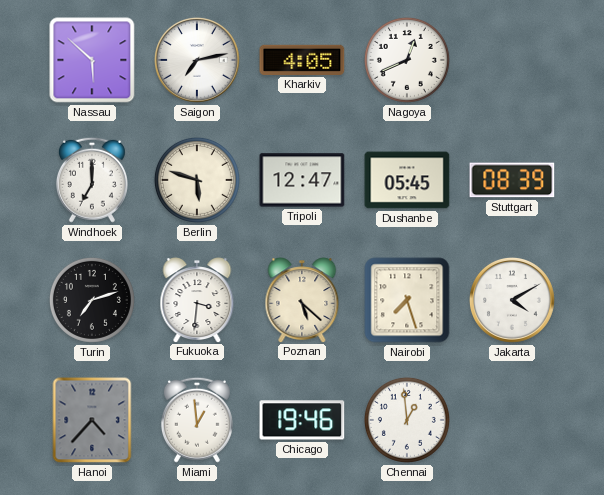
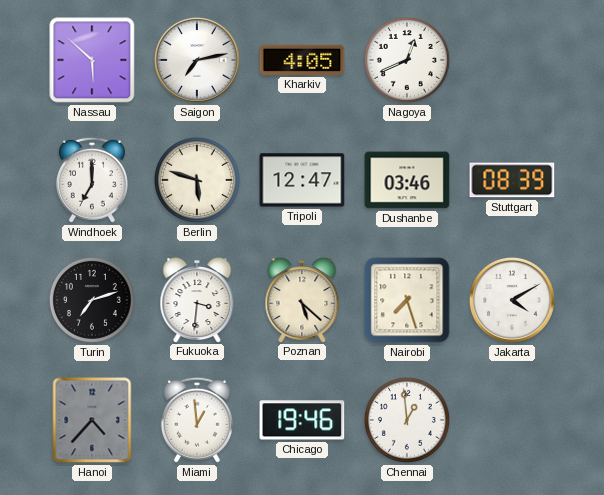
Dushanbe: 05:45 -> 03:46
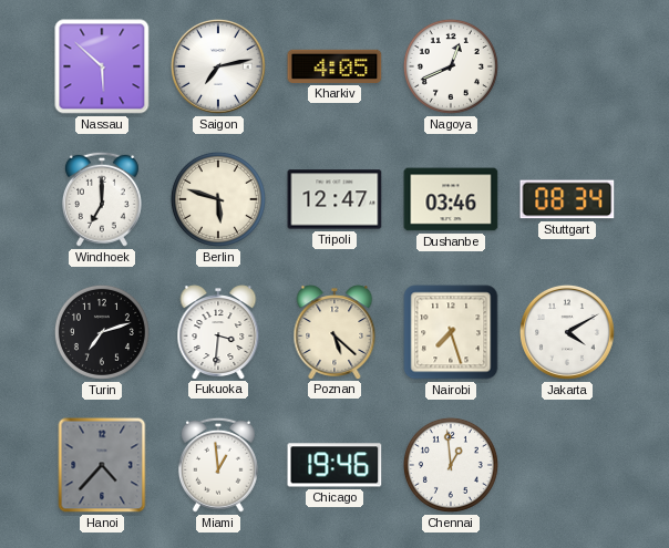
Stuttgart: 08:39 -> 08:34
